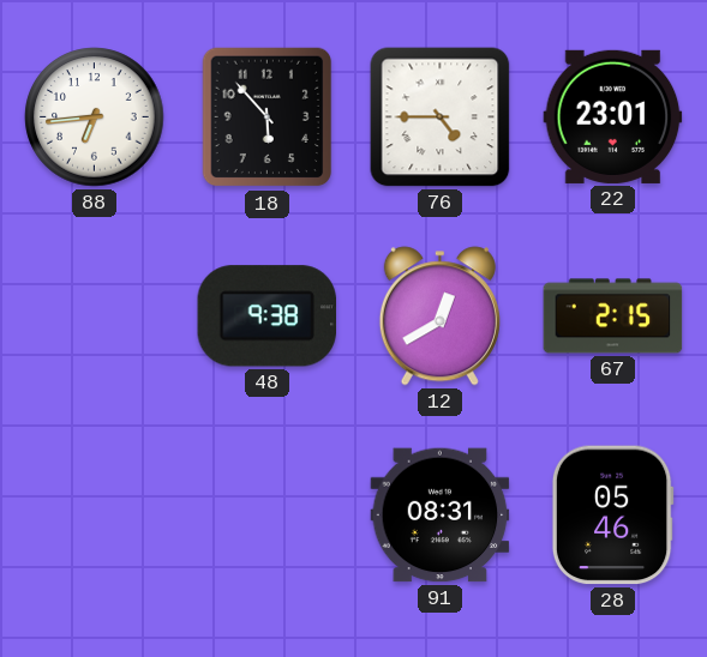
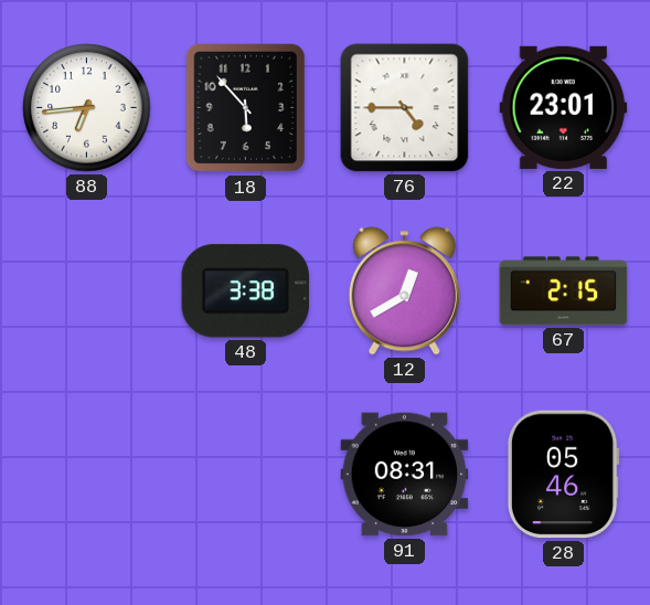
48: 9:38 -> 3:38
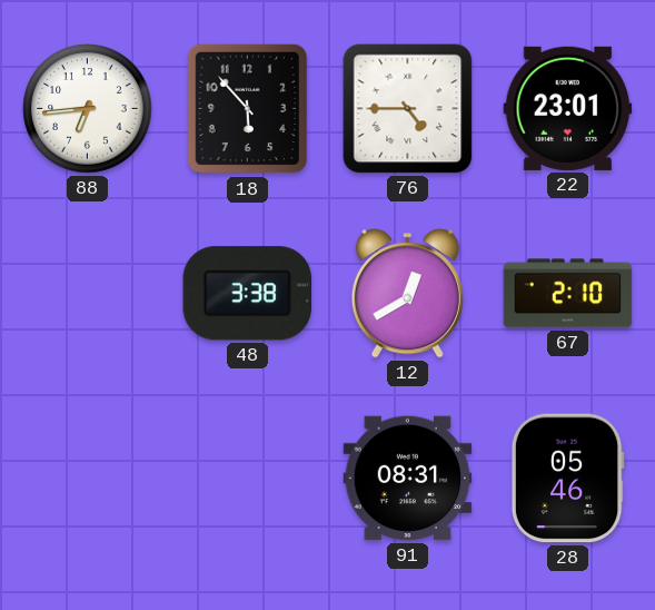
67: 2:15 -> 2:10
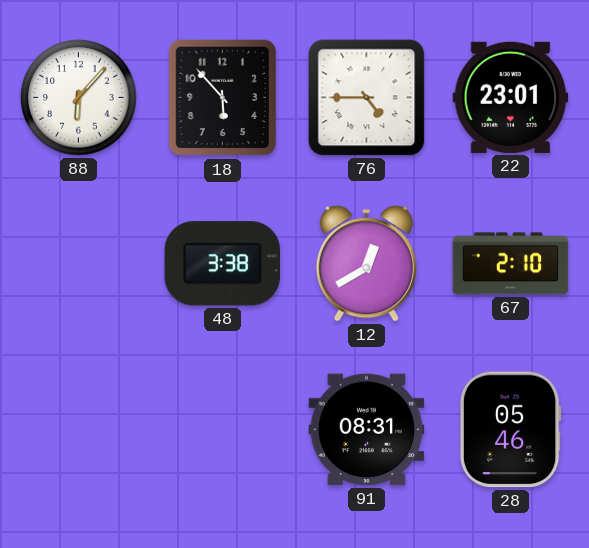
88: 6:44 -> 6:07
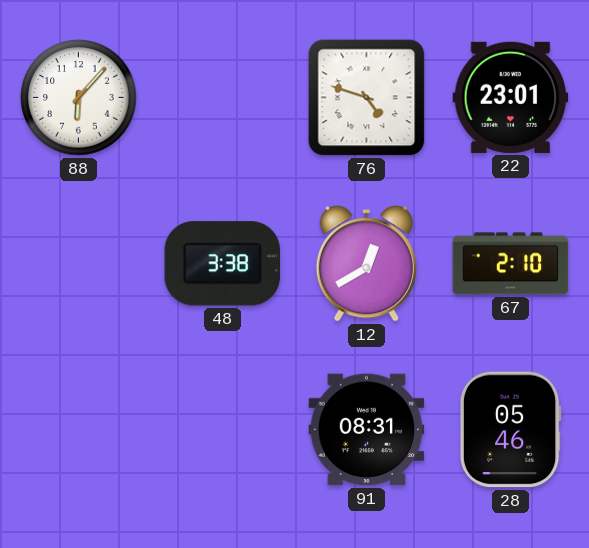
18: 5:53 -> none
76: 4:45 -> 4:48
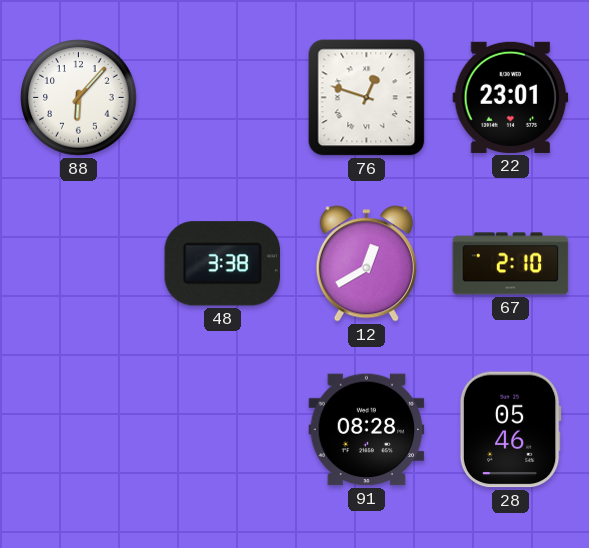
76: 4:48 -> 12:48
91: 08:31 -> 08:28
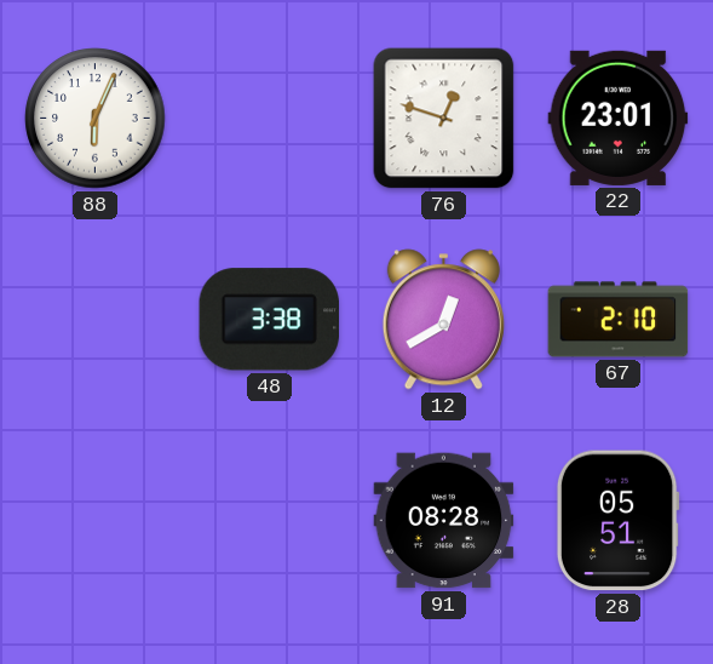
88: 6:07 -> 6:04
28: 05:46 -> 05:51
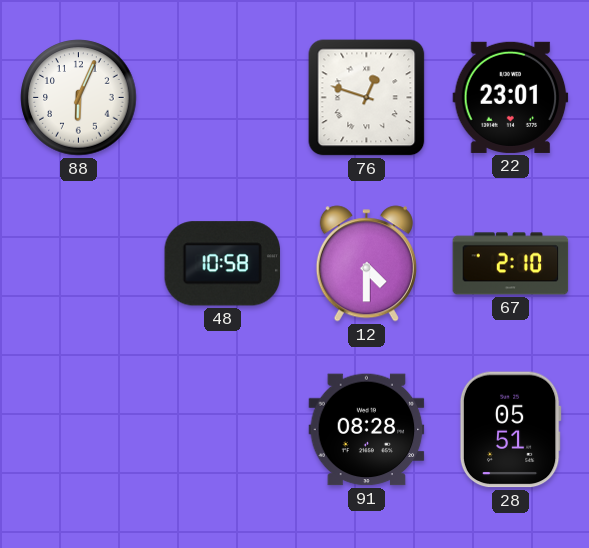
48: 3:38 -> 10:58
12: 12:40 -> 4:30
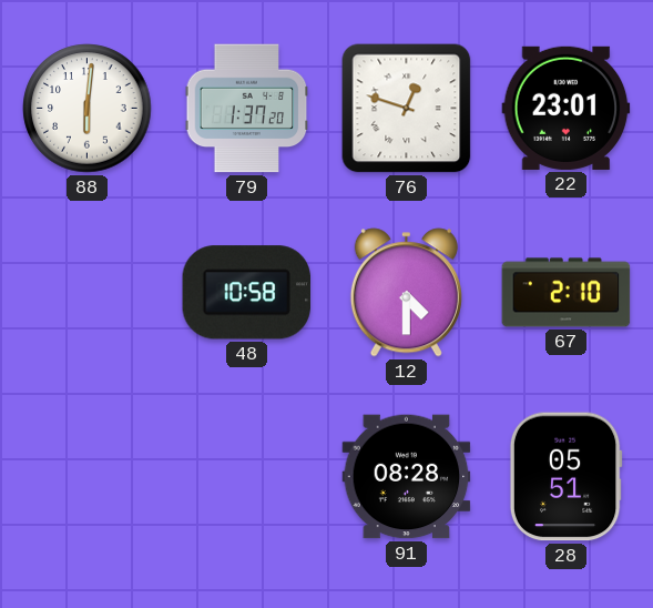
88: 6:04 -> 6:01
79: none -> 1:37
